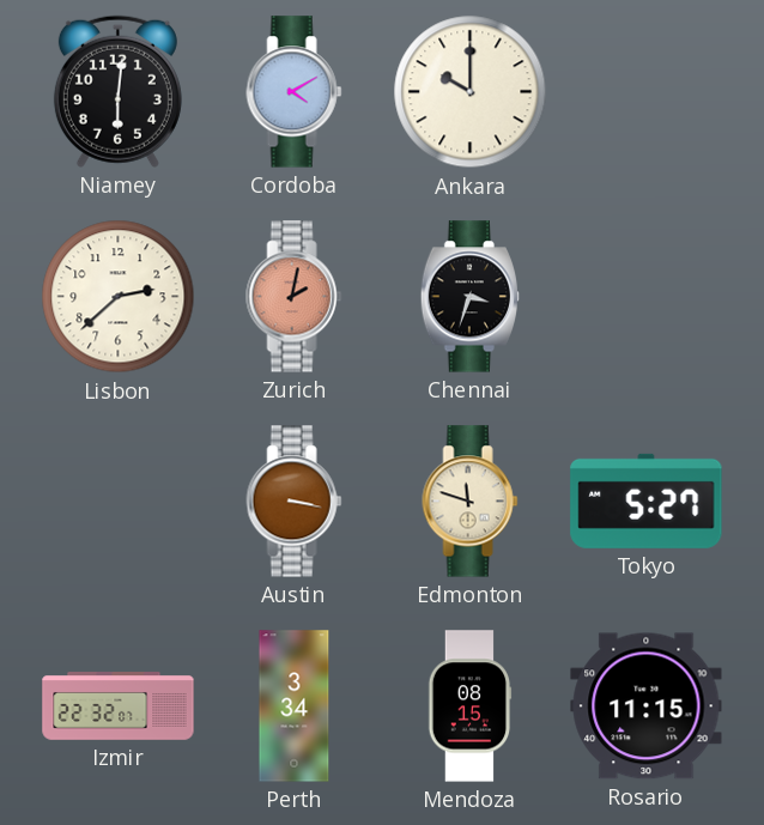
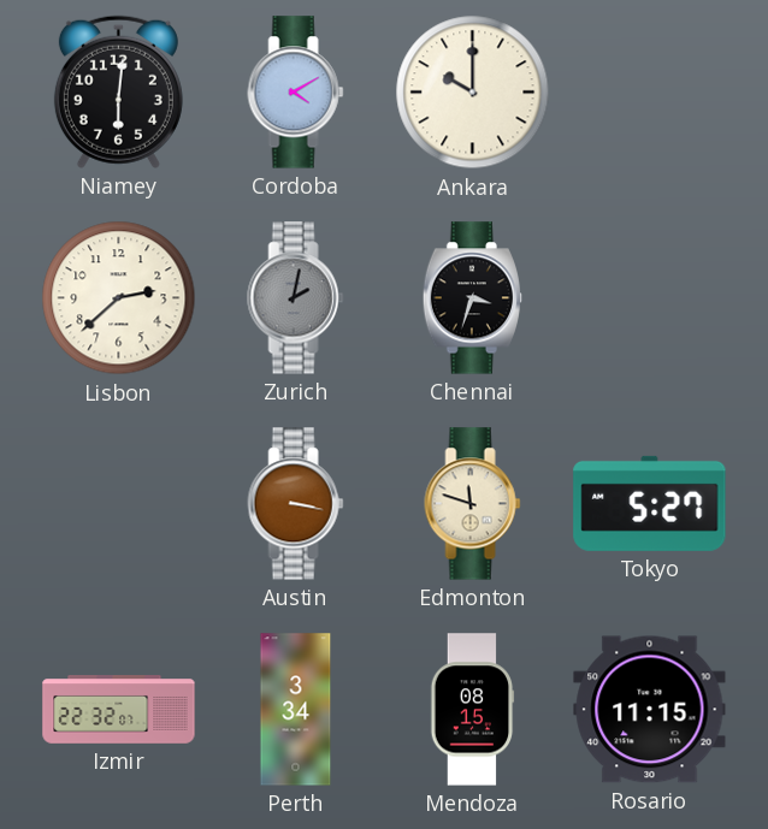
Zurich dial: salmon -> grey
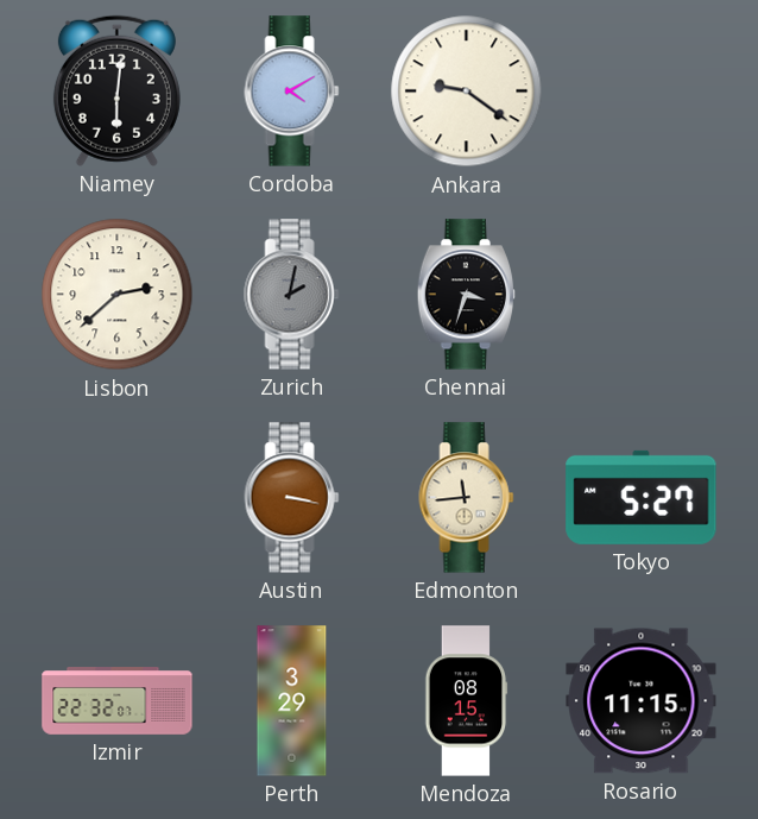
Ankara: 10:00 -> 9:21
Edmonton: 11:48 -> 11:44
Perth: 3:34 -> 3:29
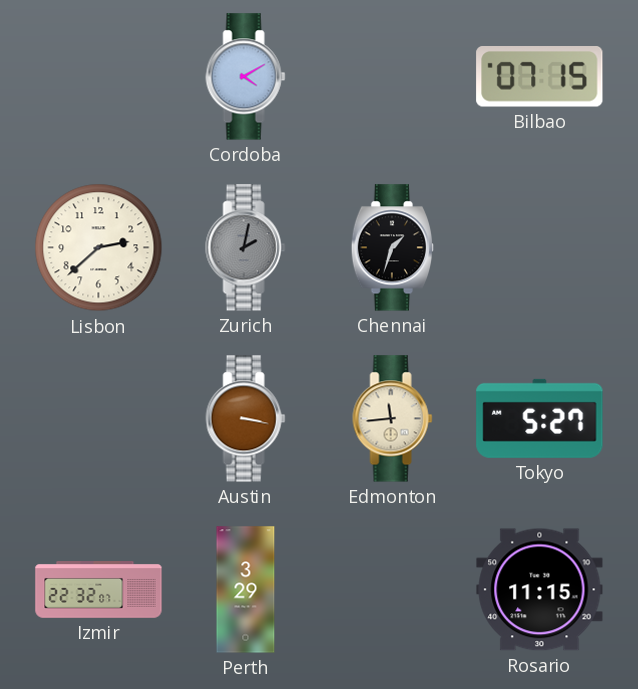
Niamey: 6:01 -> none
Ankara: 9:21 -> none
Bilbao: none -> 07:15
Chennai: 3:33 -> 1:33
Mendoza: 08:15 -> none
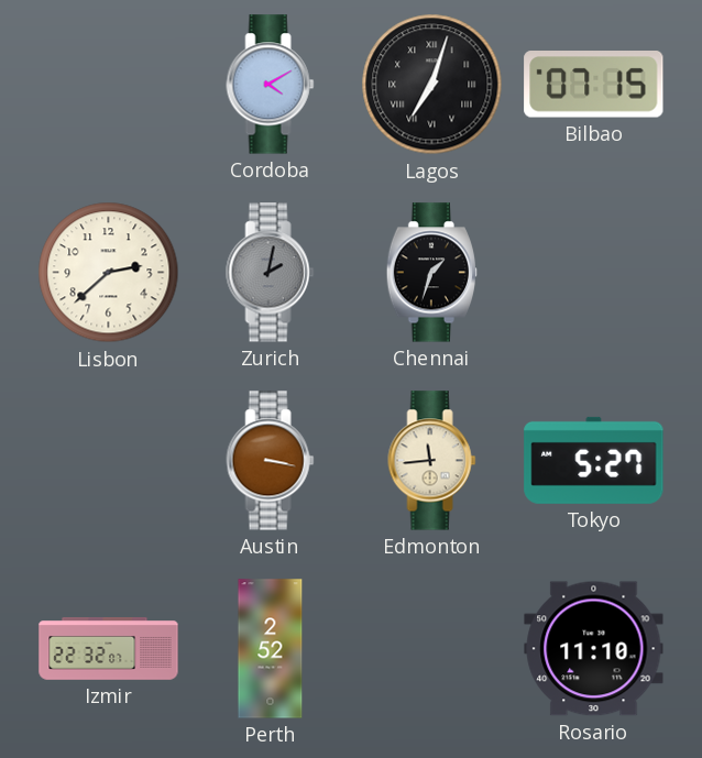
Lagos: none -> 7:03
Perth: 3:29 -> 2:52
Rosario: 11:15 -> 11:10
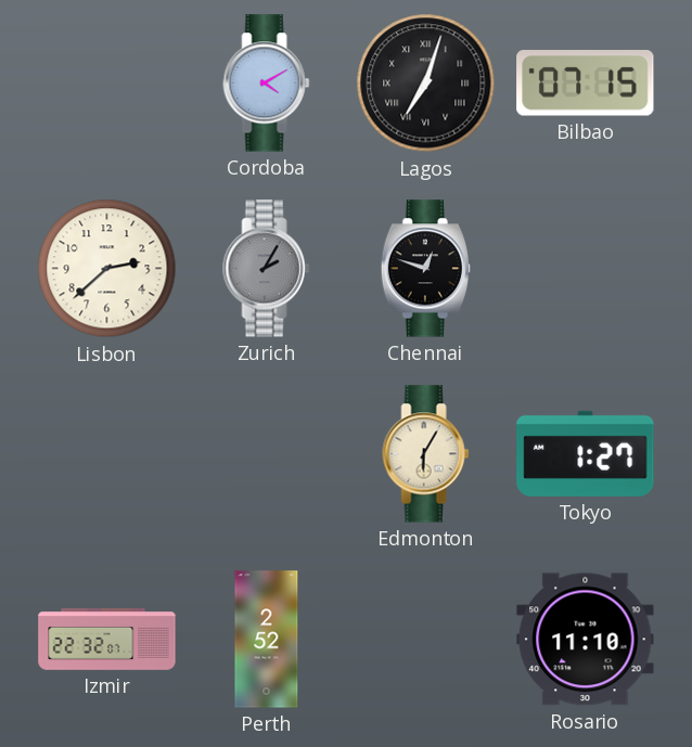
Zurich: 2:02 -> 2:05
Chennai: 1:33 -> 12:48
Austin: 3:17 -> none
Edmonton: 11:44 -> 6:05
Tokyo: 5:27 -> 1:27
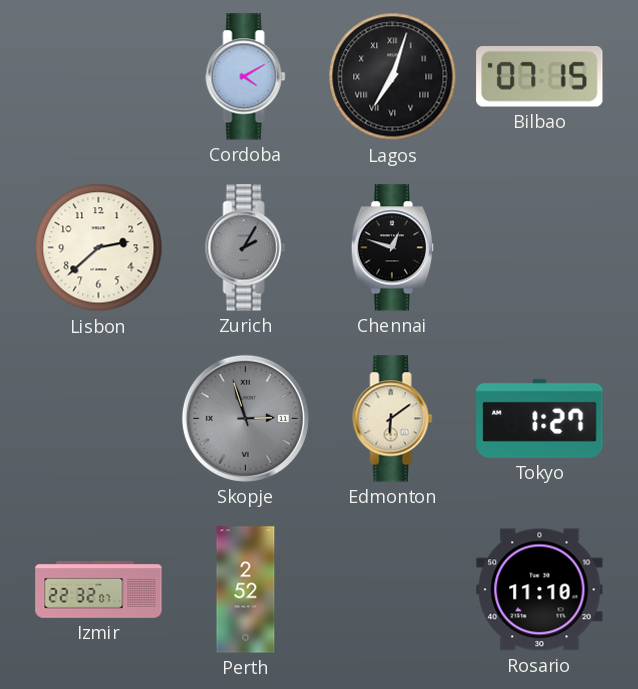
Skopje: none -> 2:57
Edmonton: 6:05 -> 6:09
